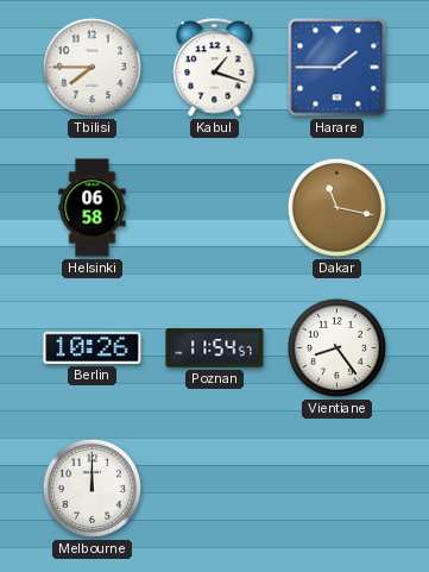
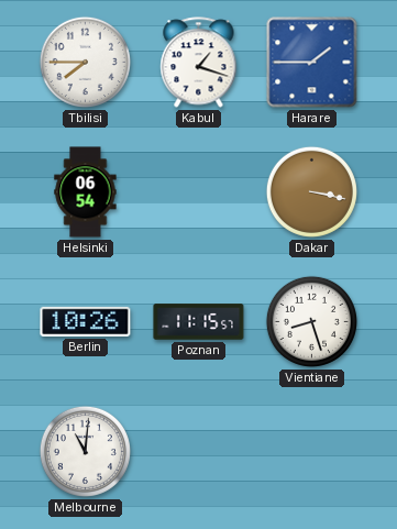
Helsinki: 06:58 -> 06:54
Dakar: 11:17 -> 3:17
Poznan: 11:54 -> 11:15
Vientiane: 8:24 -> 8:27
Melbourne: 12:00 -> 11:01
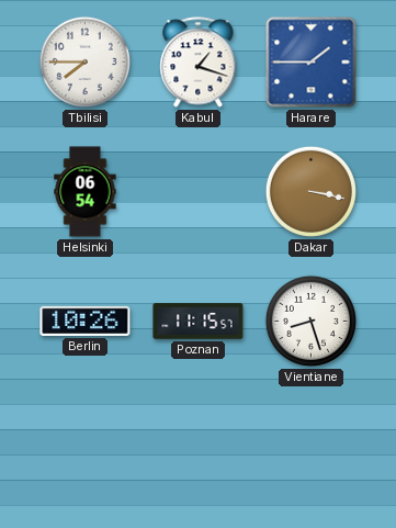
Melbourne: 11:01 -> none
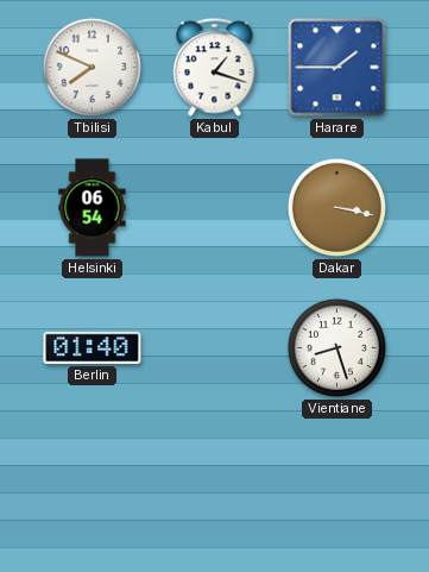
Tbilisi: 7:45 -> 7:49
Berlin: 10:26 -> 01:40
Poznan: 11:15 -> none
